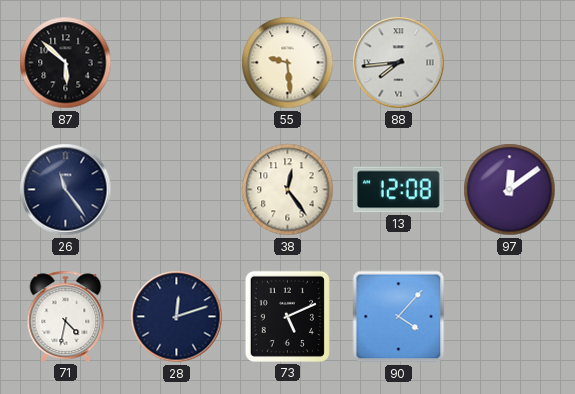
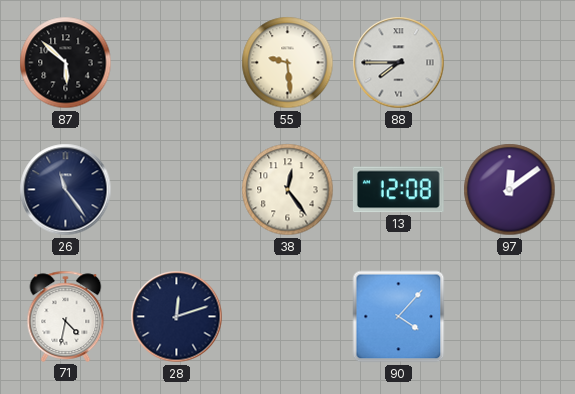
88: 7:44 -> 7:45
73: 5:11 -> none
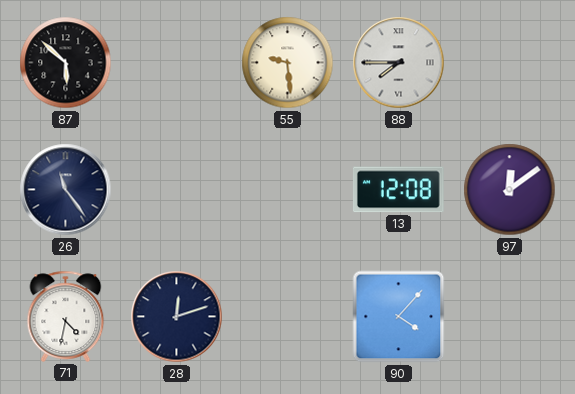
38: 12:24 -> none
